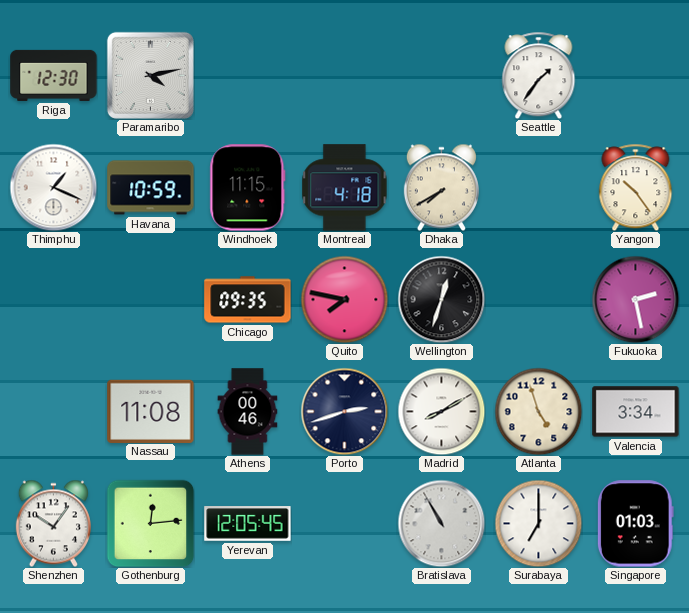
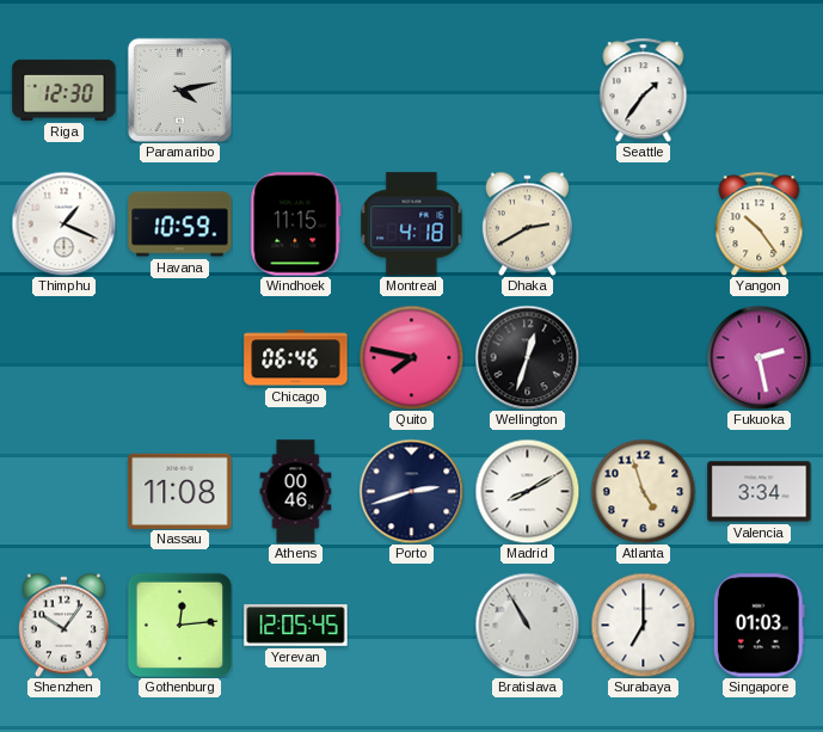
Dhaka: 7:40 -> 2:40
Chicago: 09:35 -> 06:46
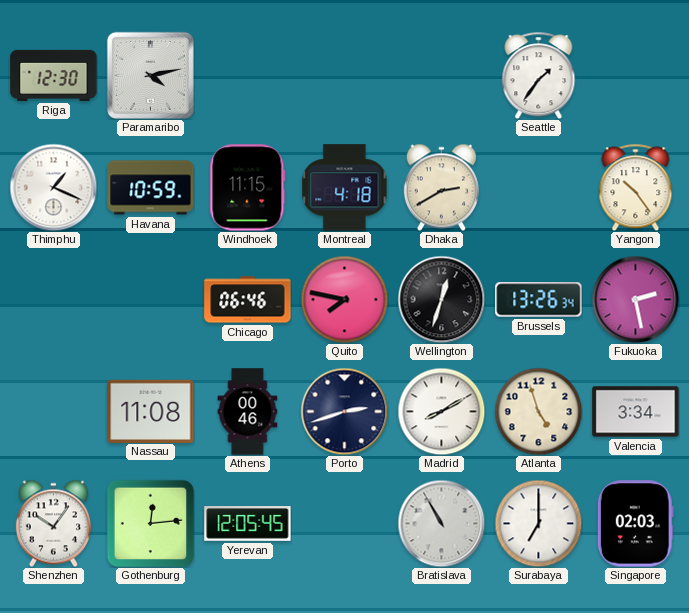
Brussels: none -> 13:26
Singapore: 01:03 -> 02:03
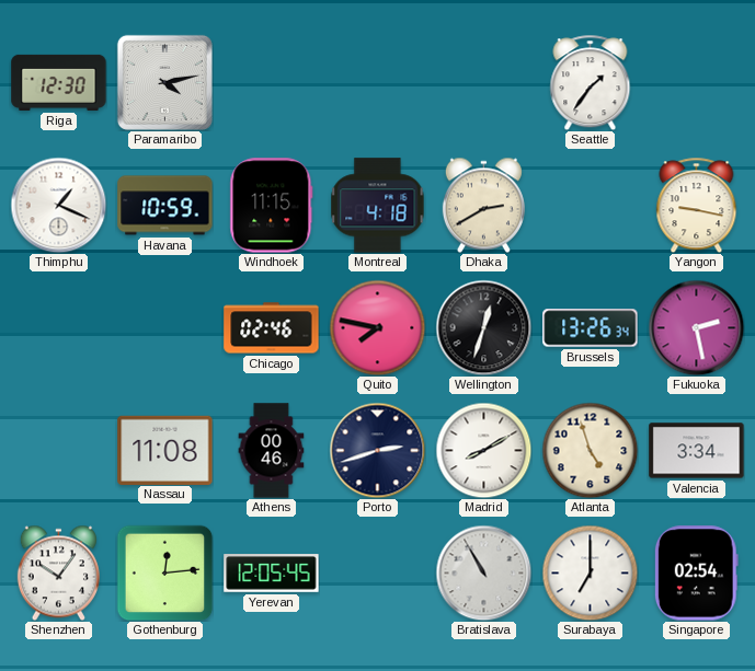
Yangon: 10:24 -> 9:17
Chicago: 06:46 -> 02:46
Singapore: 02:03 -> 02:54
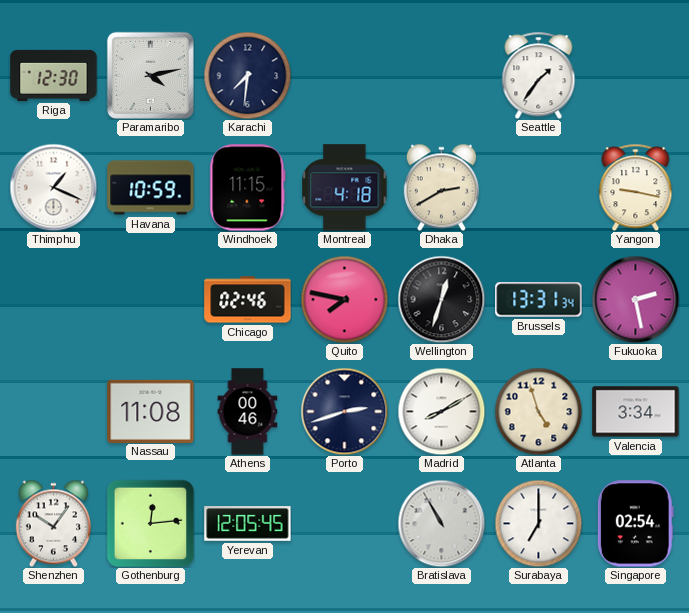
Karachi: none -> 7:31
Brussels: 13:26 -> 13:31
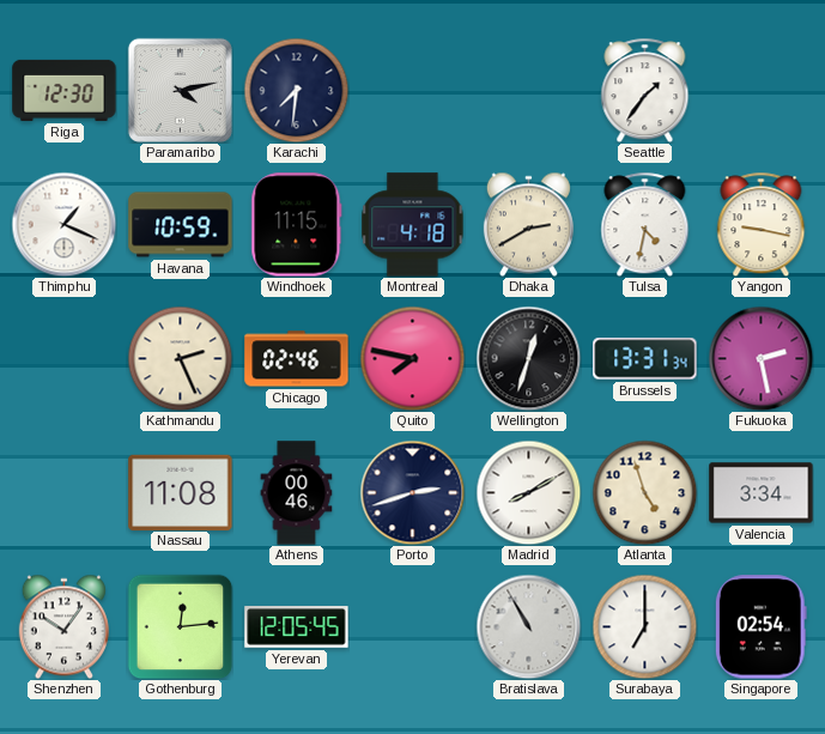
Tulsa: none -> 4:32
Kathmandu: none -> 2:26
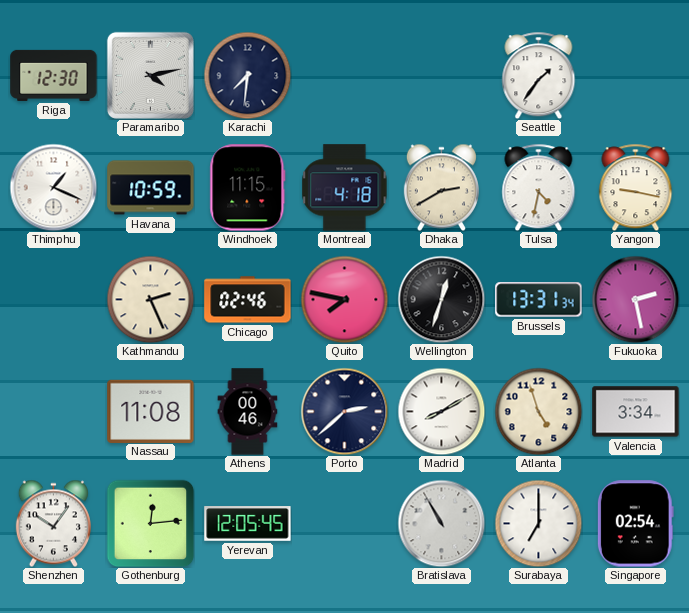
Porto: 2:42 -> 2:38
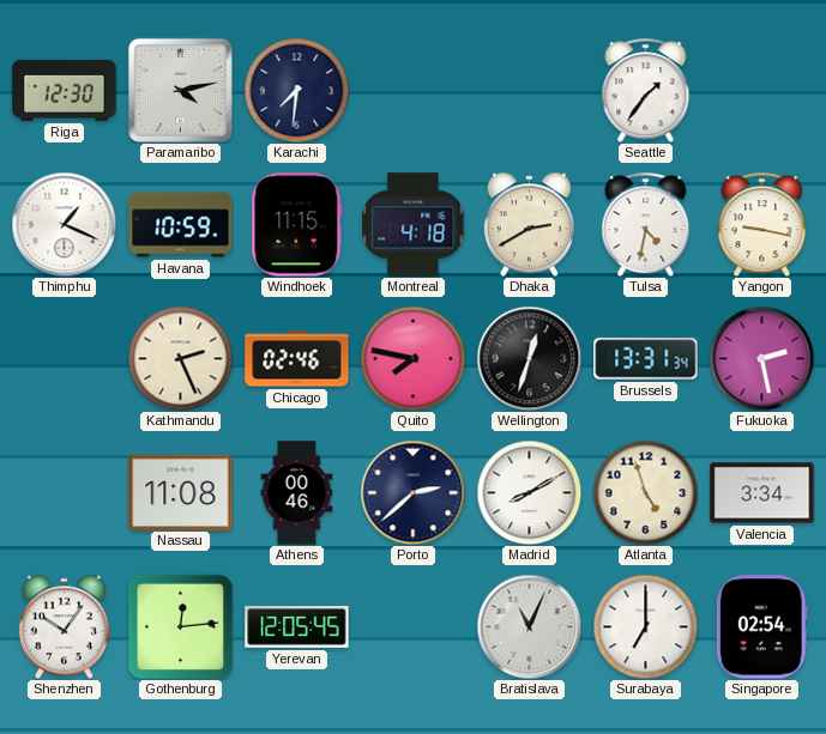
Bratislava: 10:55 -> 11:04
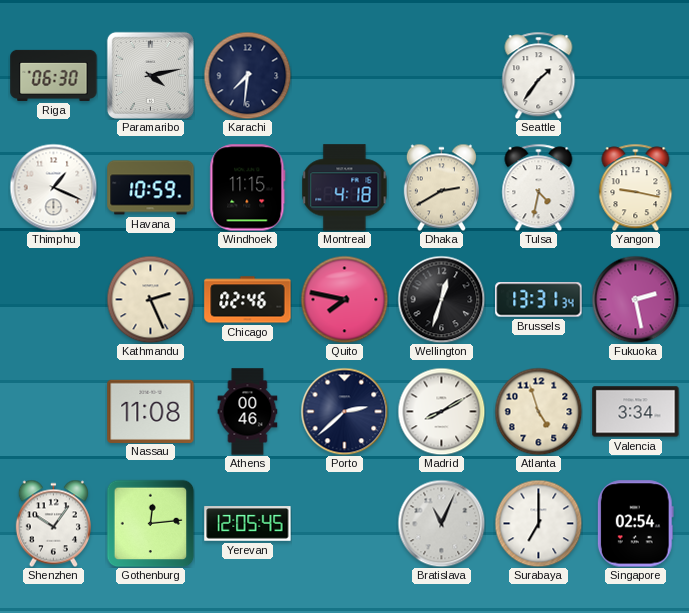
Riga: 12:30 -> 06:30
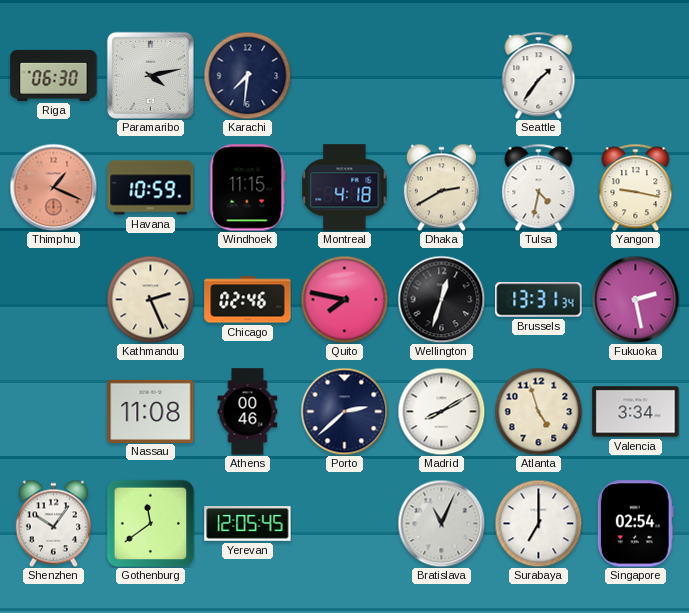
Thimphu dial: white -> salmon
Gothenburg: 12:14 -> 11:39
